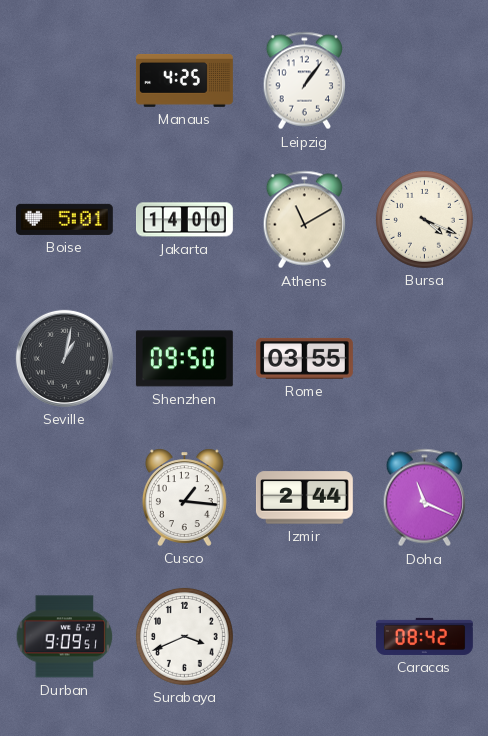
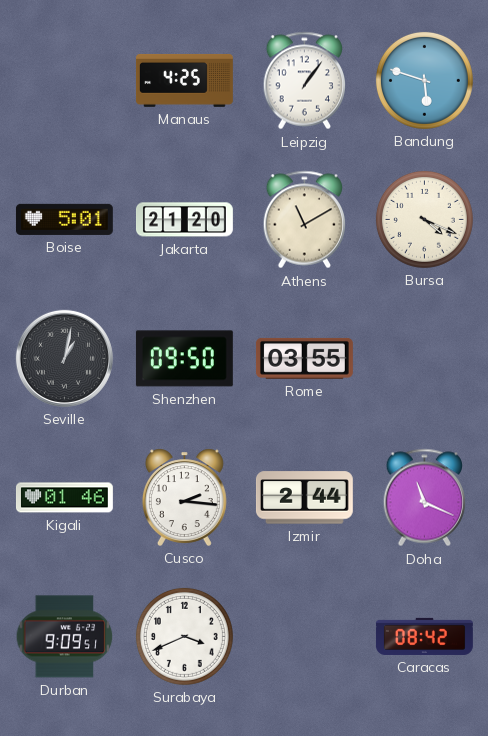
Bandung: none -> 5:48
Jakarta: 14:00 -> 21:20
Kigali: none -> 01:46
Cusco: 1:16 -> 2:16
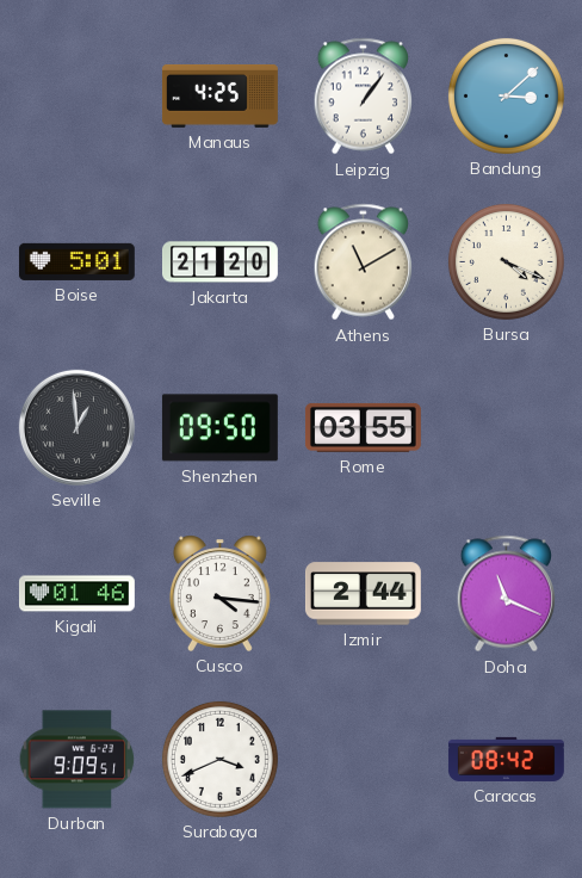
Bandung: 5:48 -> 3:08
Seville: 1:02 -> 12:59
Cusco: 2:16 -> 4:16
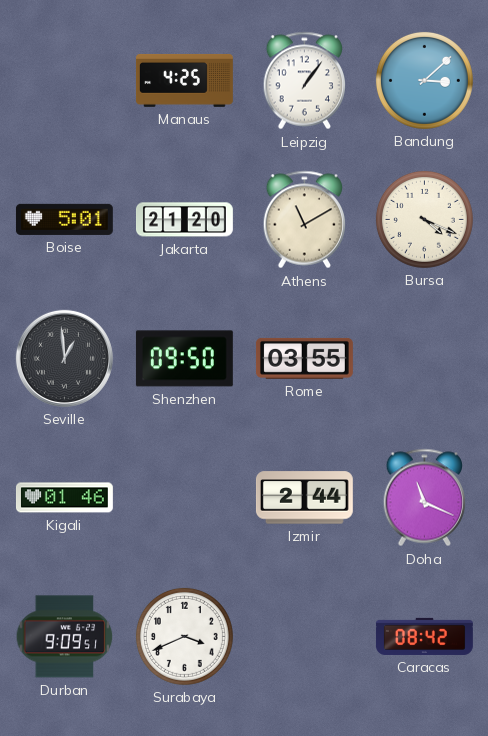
Cusco: 4:16 -> none
